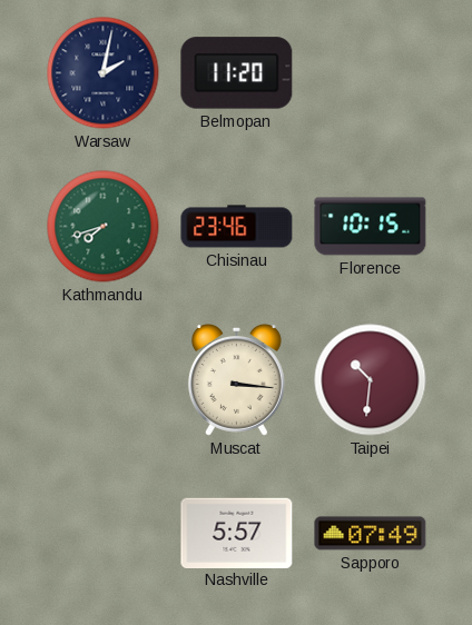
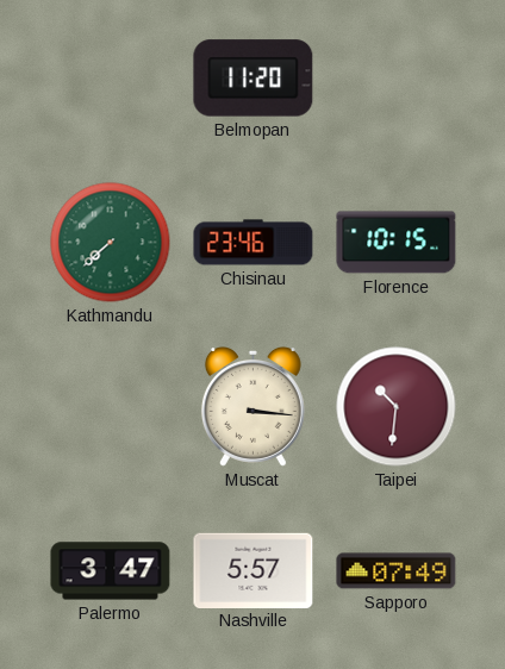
Warsaw: 2:02 -> none
Kathmandu: 7:42 -> 7:38
Palermo: none -> 3:47
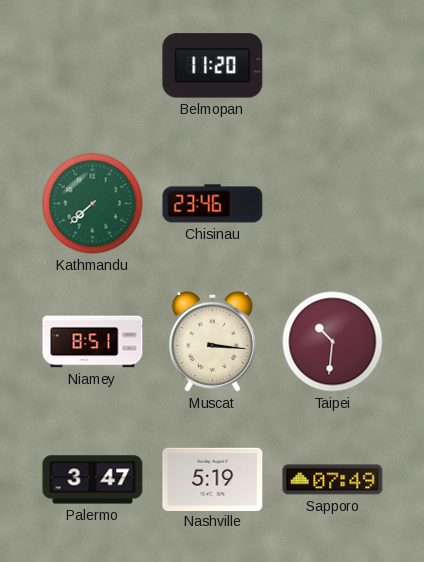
Florence: 10:15 -> none
Niamey: none -> 8:51
Nashville: 5:57 -> 5:19
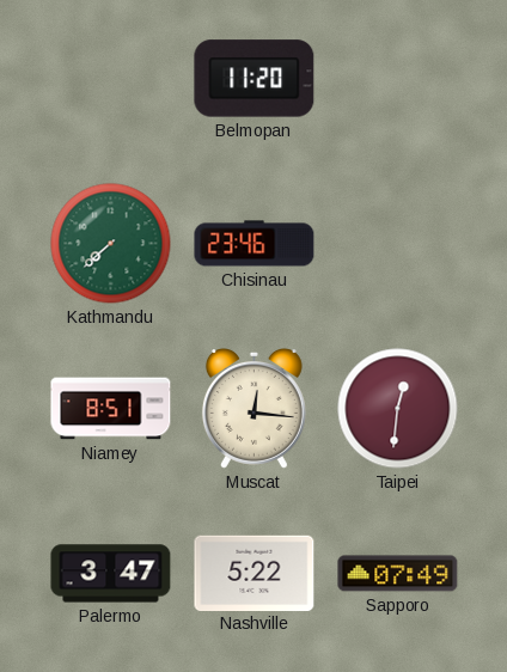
Muscat: 3:16 -> 12:16
Taipei: 10:31 -> 12:31
Nashville: 5:19 -> 5:22
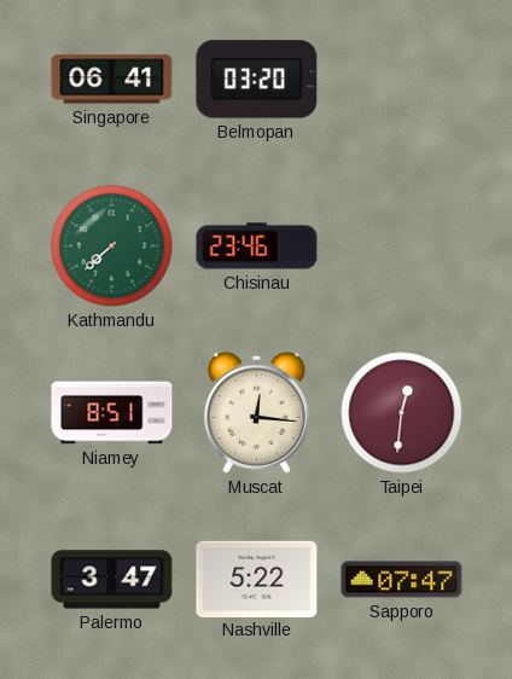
Singapore: none -> 06:41
Belmopan: 11:20 -> 03:20
Sapporo: 07:49 -> 07:47
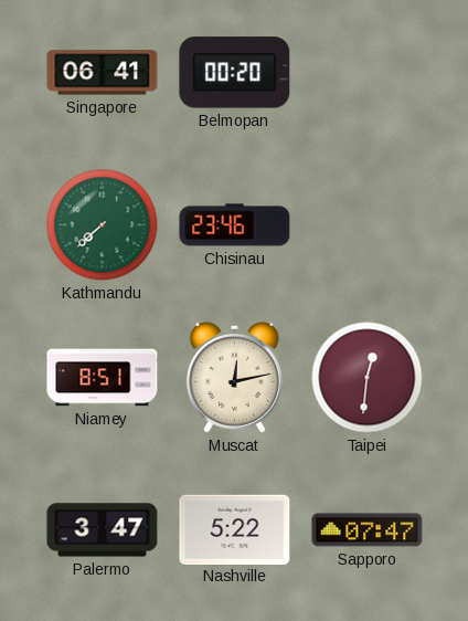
Belmopan: 03:20 -> 00:20
Muscat: 12:16 -> 12:13
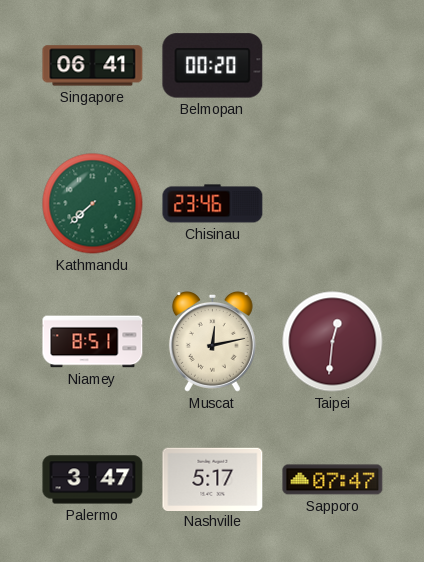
Nashville: 5:22 -> 5:17
